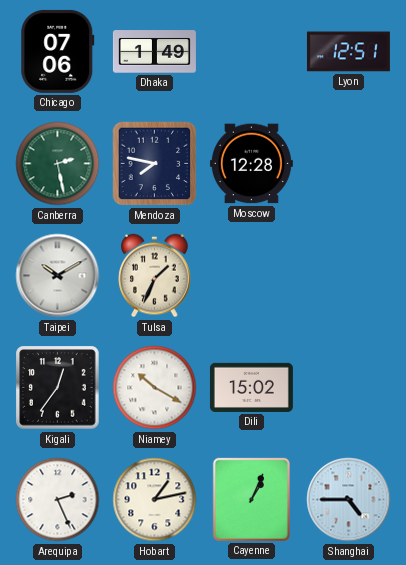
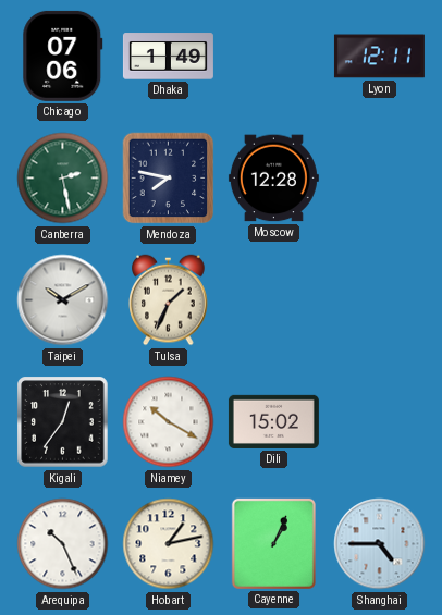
Lyon: 12:51 -> 12:11
Arequipa: 2:26 -> 10:26
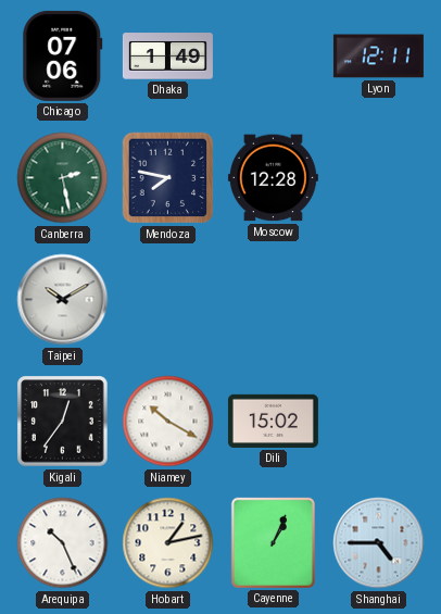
Tulsa: 1:34 -> none
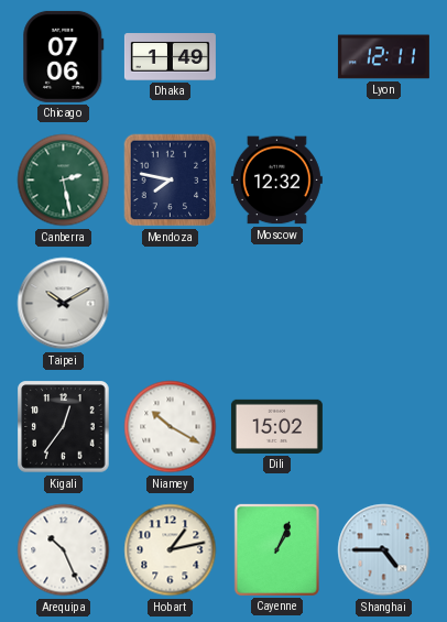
Moscow: 12:28 -> 12:32
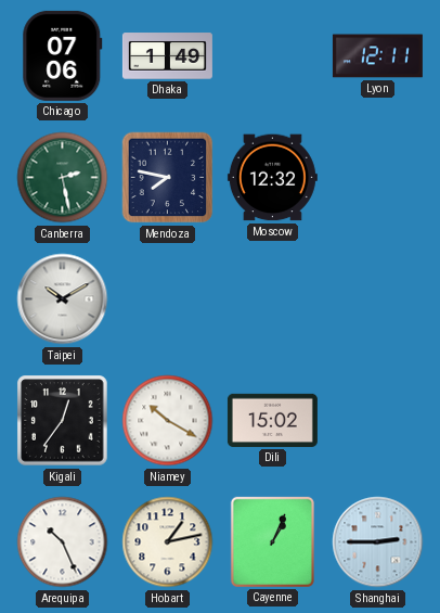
Shanghai: 4:45 -> 2:45
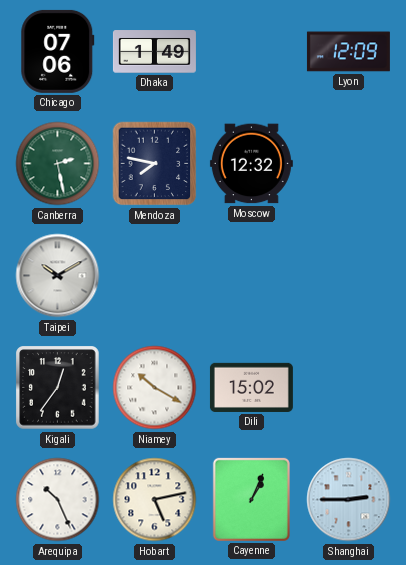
Lyon: 12:11 -> 12:09
Hobart: 1:13 -> 5:13
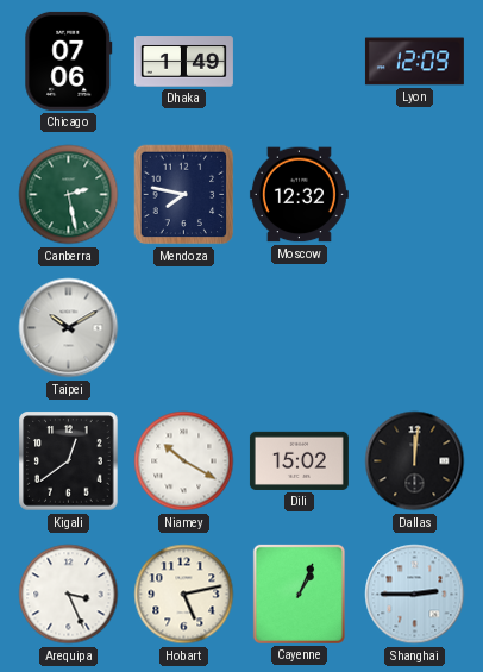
Kigali: 12:36 -> 12:39
Dallas: none -> 12:01
Arequipa: 10:26 -> 3:26
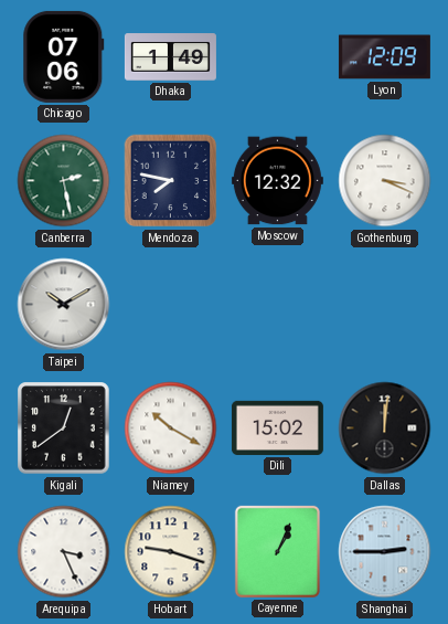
Gothenburg: none -> 3:19
Hobart: 5:13 -> 9:18
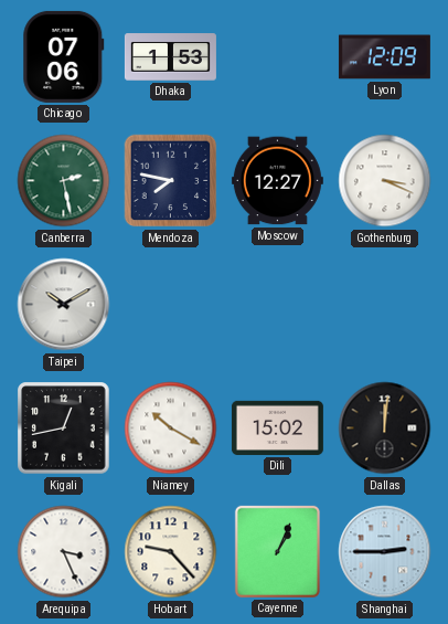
Dhaka: 1:49 -> 1:53
Moscow: 12:32 -> 12:27
Kigali: 12:39 -> 12:43
Hobart: 9:18 -> 9:23
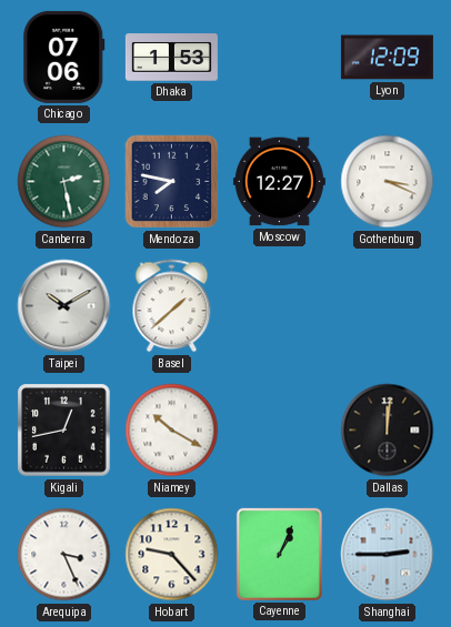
Basel: none -> 1:38
Dili: 15:02 -> none
